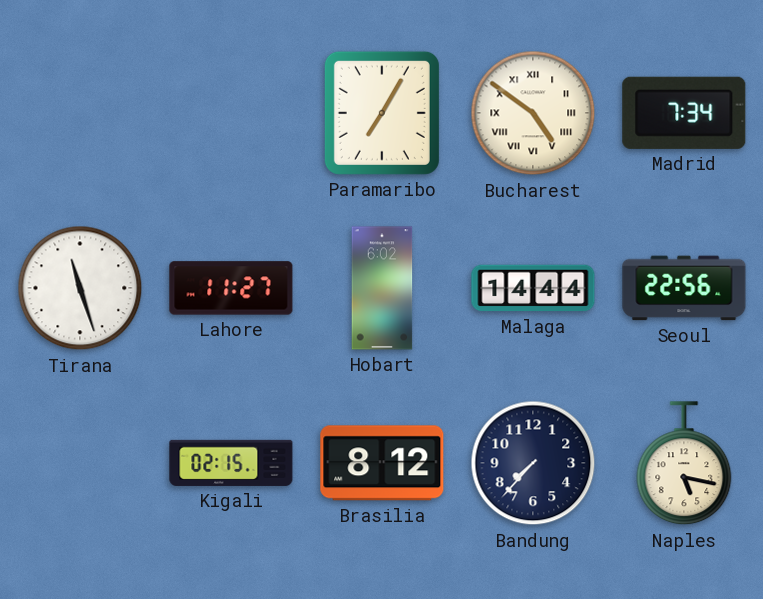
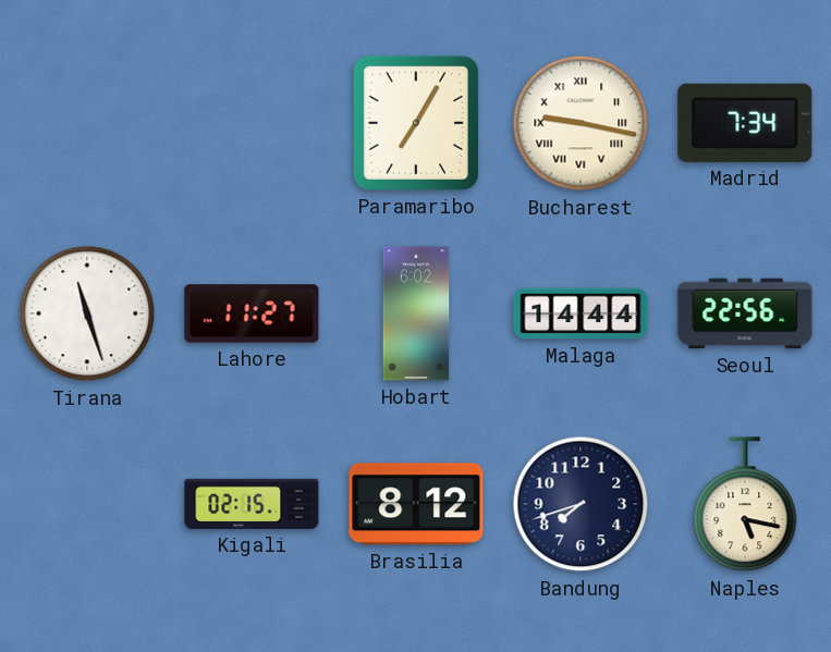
Bucharest: 4:51 -> 9:17
Bandung: 7:37 -> 7:42
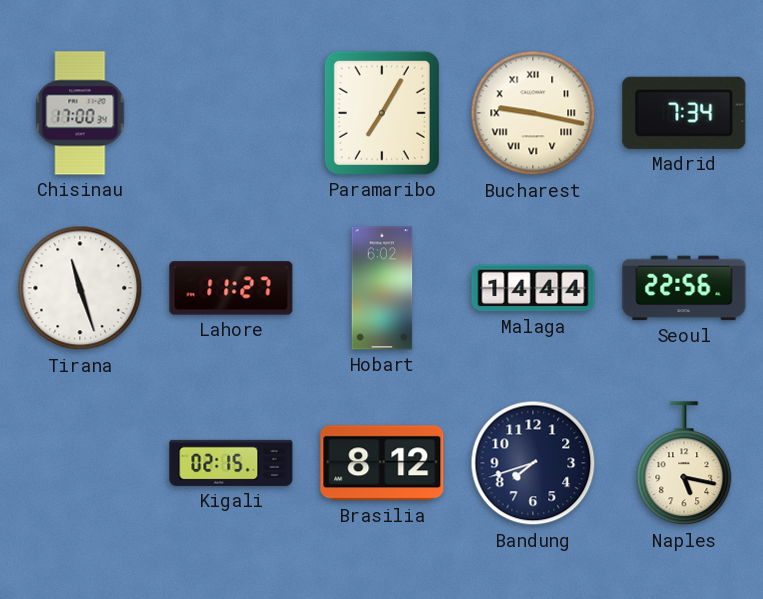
Chisinau: none -> 17:00
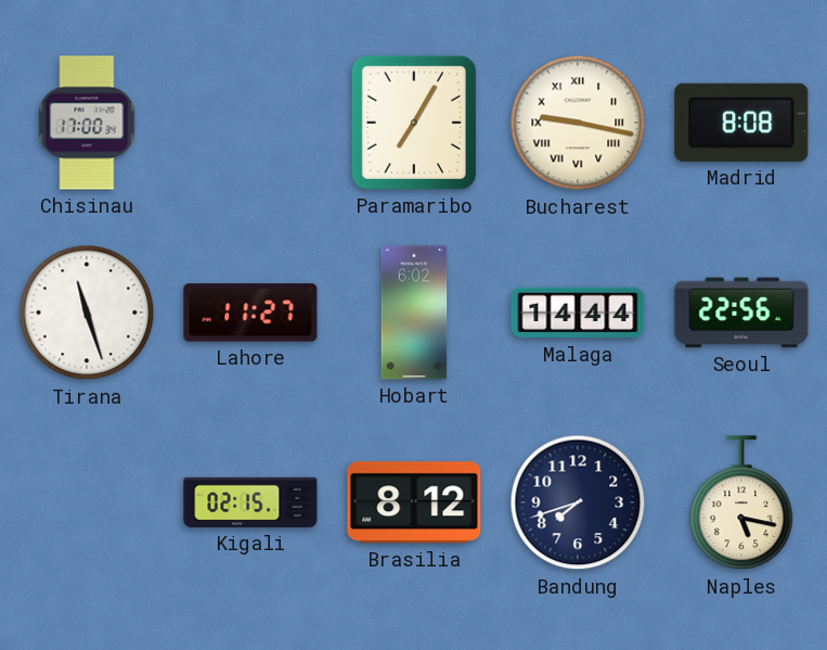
Madrid: 7:34 -> 8:08
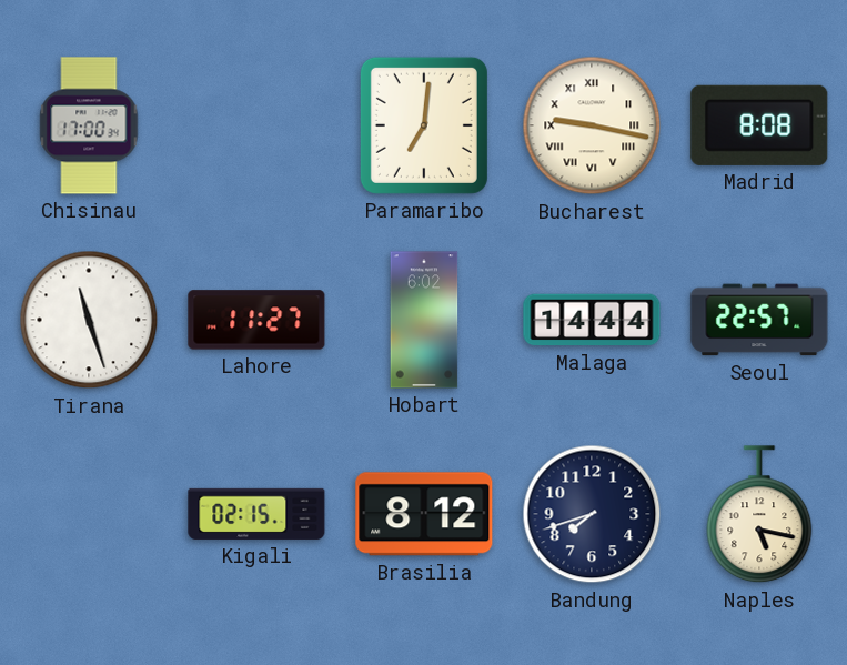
Paramaribo: 7:05 -> 7:01
Seoul: 22:56 -> 22:57
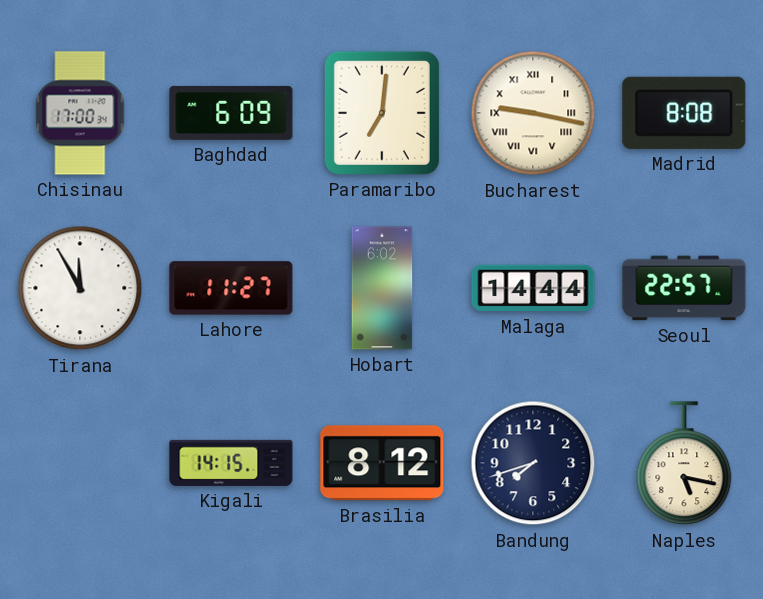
Baghdad: none -> 6:09
Tirana: 11:27 -> 11:55
Kigali: 02:15 -> 14:15
